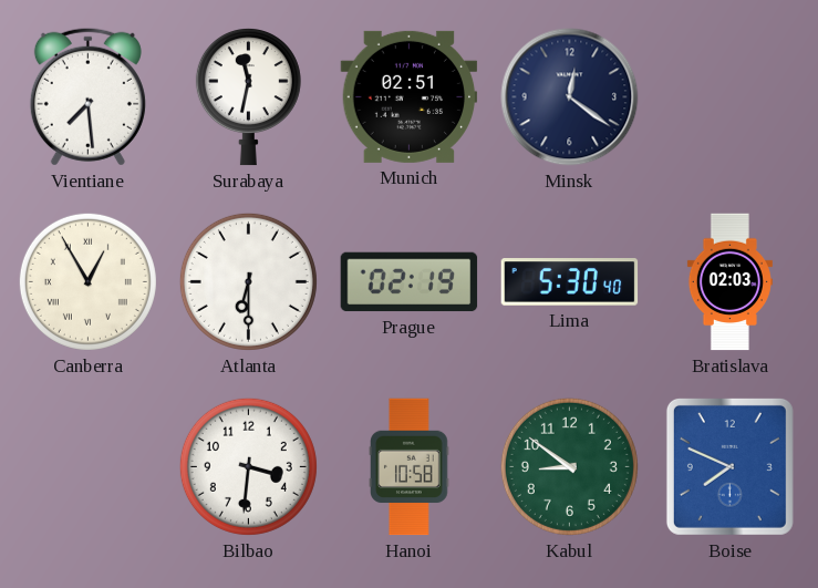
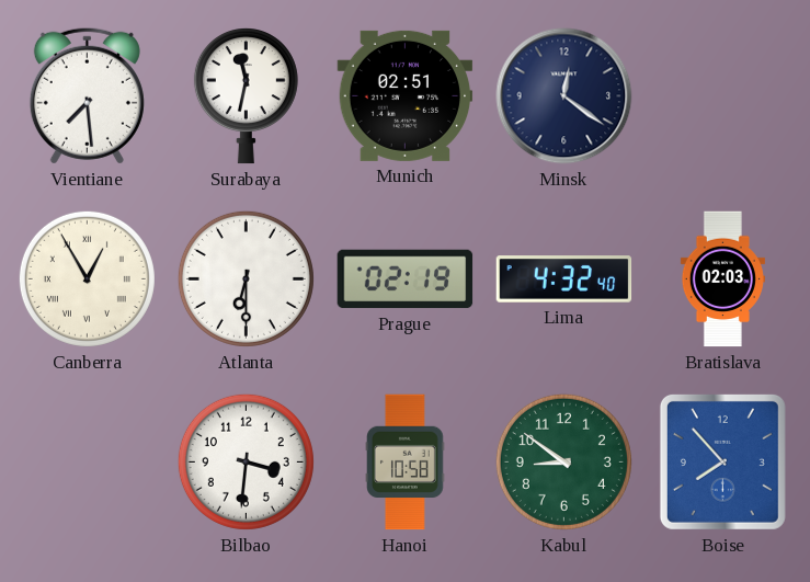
Lima: 5:30 -> 4:32
Boise: 7:49 -> 7:53
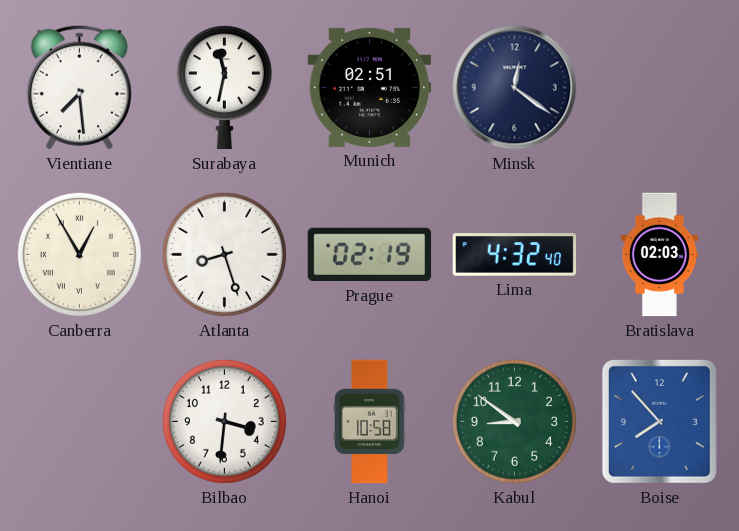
Atlanta: 6:30 -> 8:27
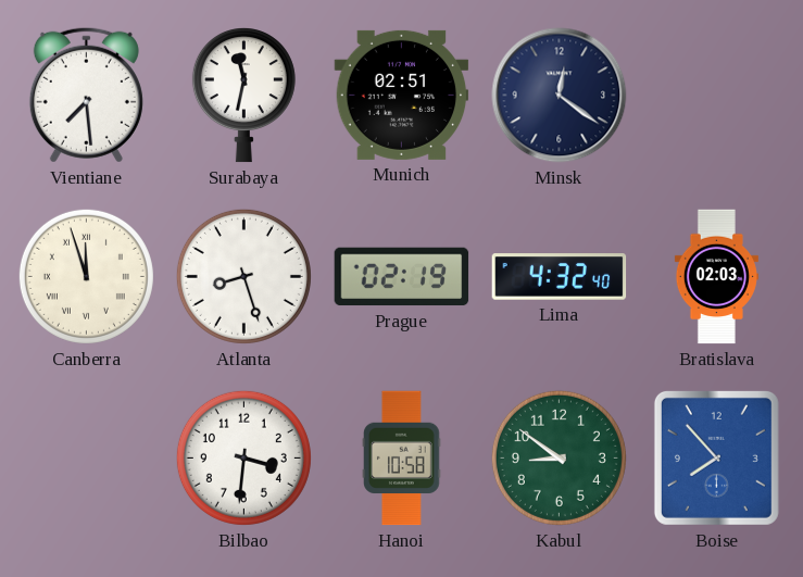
Canberra: 12:55 -> 11:57
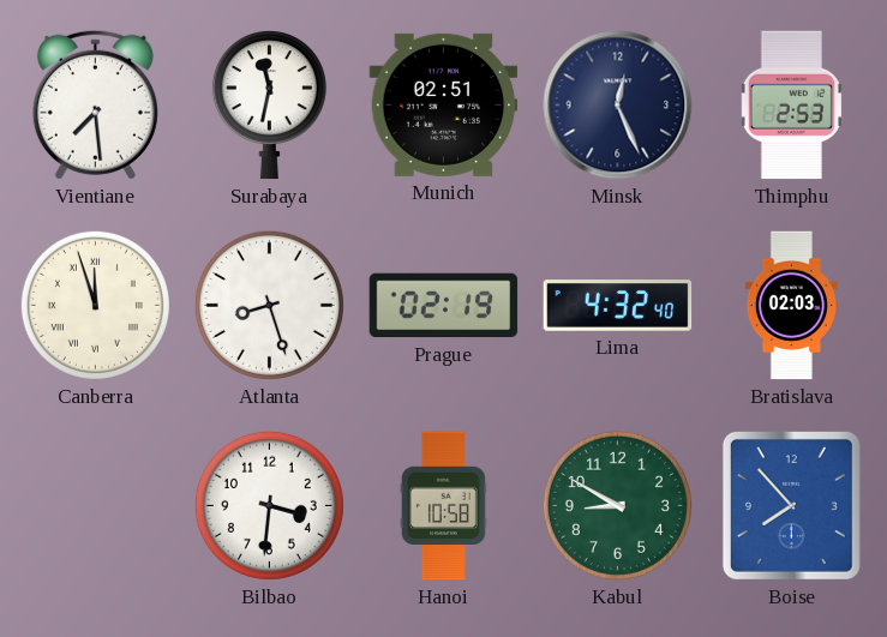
Minsk: 12:21 -> 12:26
Thimphu: none -> 2:53
Kabul: 8:51 -> 8:50
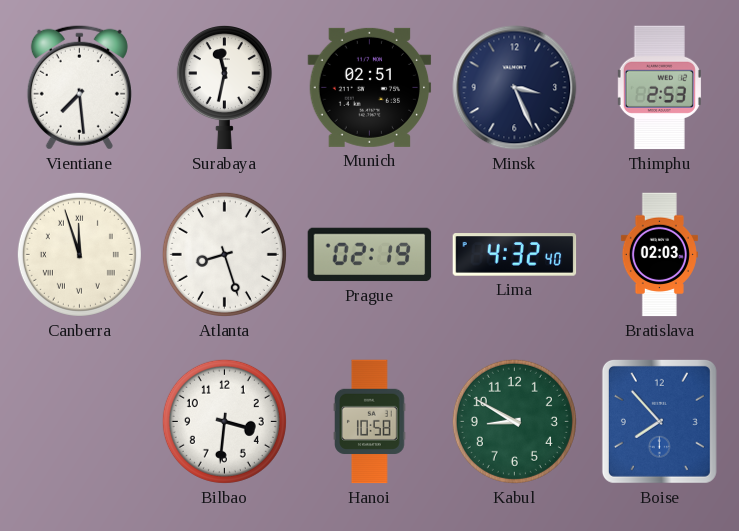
Minsk: 12:26 -> 3:26
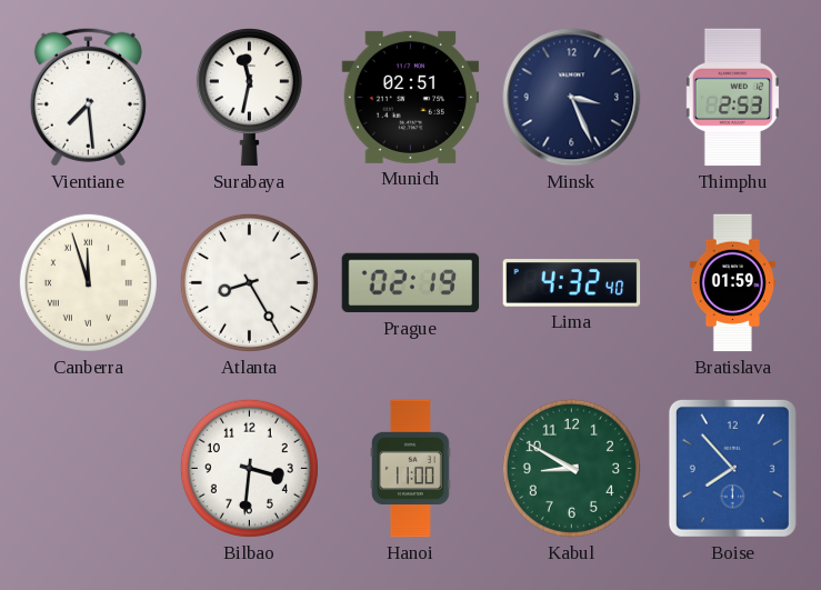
Atlanta: 8:27 -> 8:25
Bratislava: 02:03 -> 01:59
Hanoi: 10:58 -> 11:00
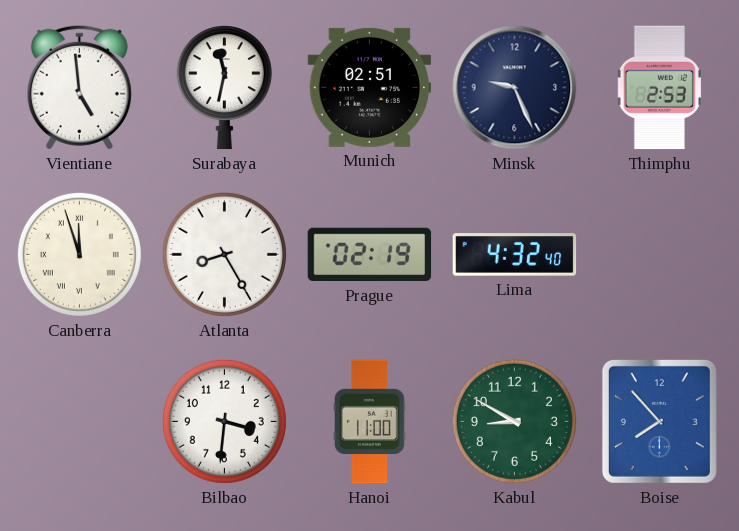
Vientiane: 7:29 -> 4:59
Minsk: 3:26 -> 9:26
Bratislava: 01:59 -> none
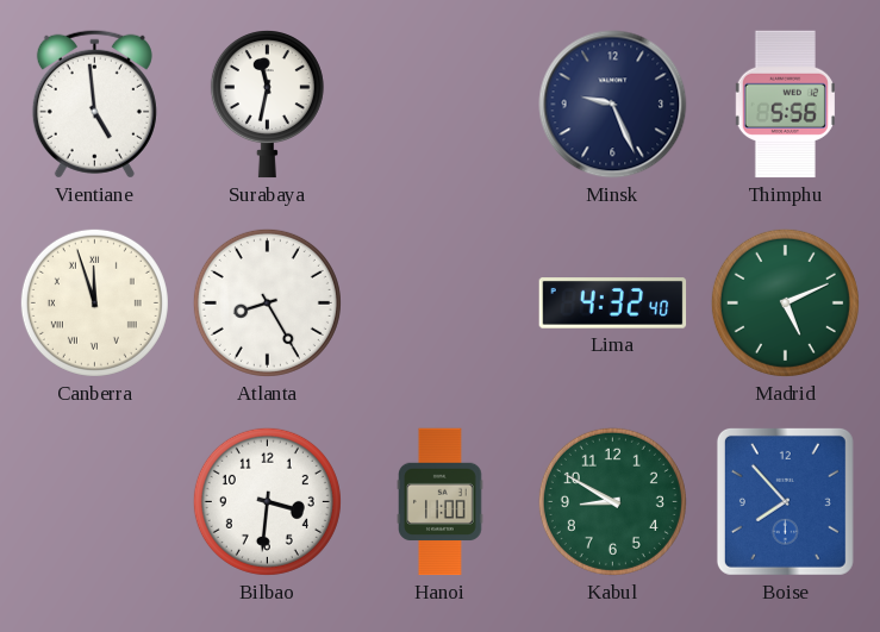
Munich: 02:51 -> none
Thimphu: 2:53 -> 5:56
Prague: 02:19 -> none
Madrid: none -> 5:11
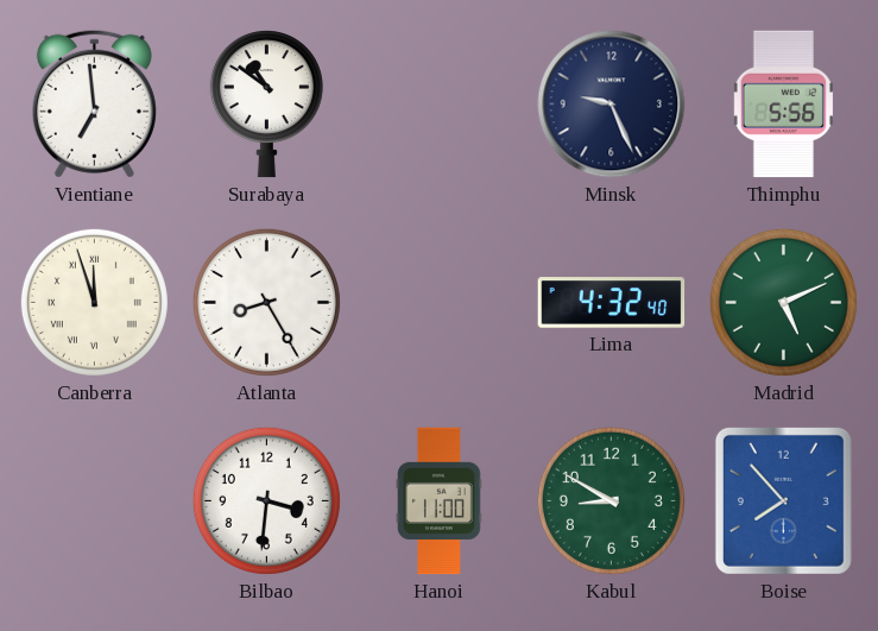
Vientiane: 4:59 -> 6:59
Surabaya: 11:32 -> 10:51
